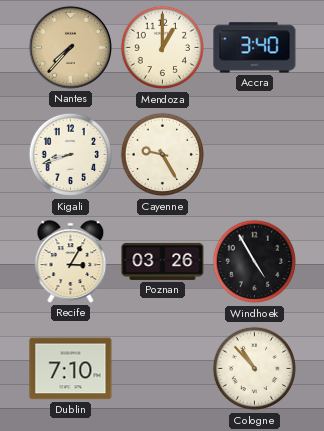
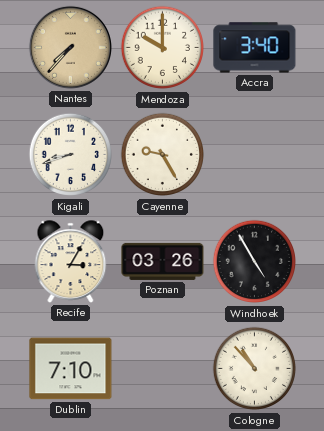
Mendoza: 1:00 -> 10:00
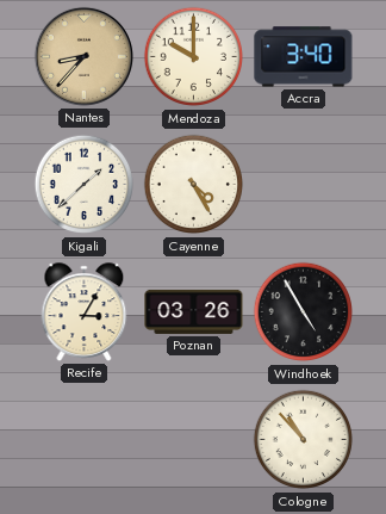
Nantes: 7:37 -> 8:37
Kigali: 8:42 -> 1:38
Cayenne: 9:25 -> 4:25
Dublin: 7:10 -> none
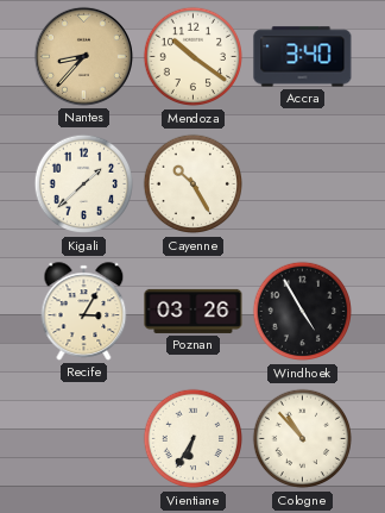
Mendoza: 10:00 -> 10:21
Cayenne: 4:25 -> 10:25
Vientiane: none -> 6:35
